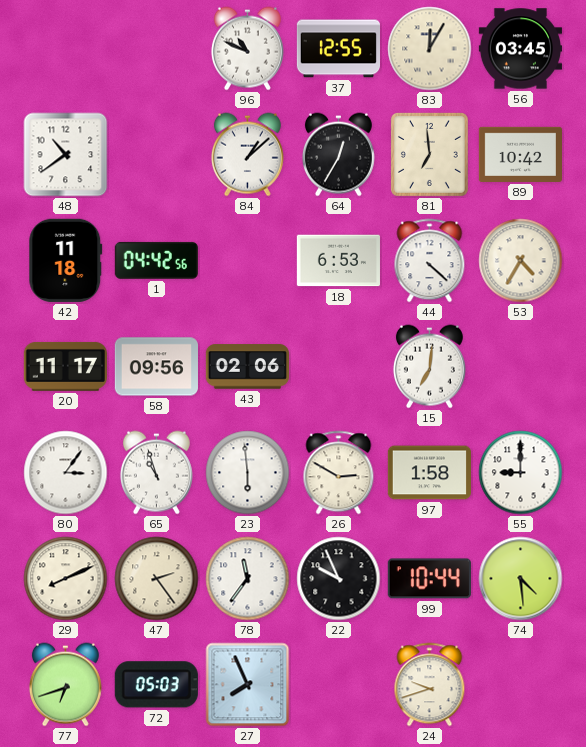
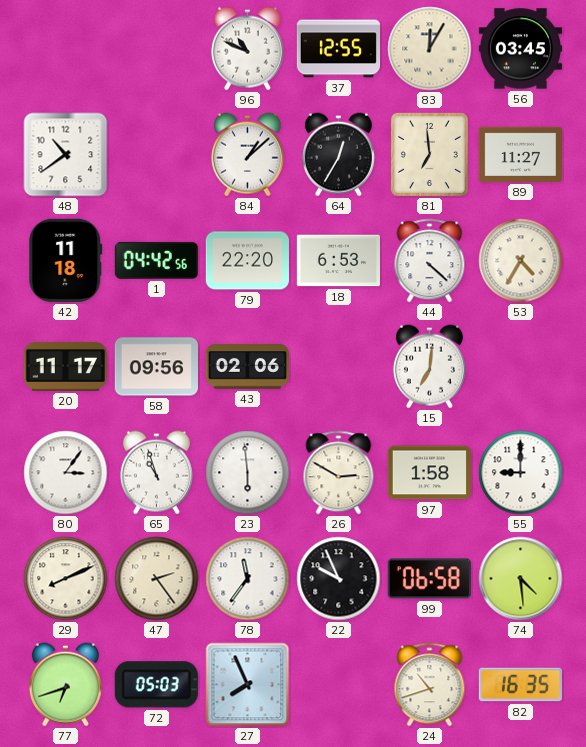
89: 10:42 -> 11:27
79: none -> 22:20
99: 10:44 -> 06:58
24: 9:42 -> 10:42
82: none -> 16:35
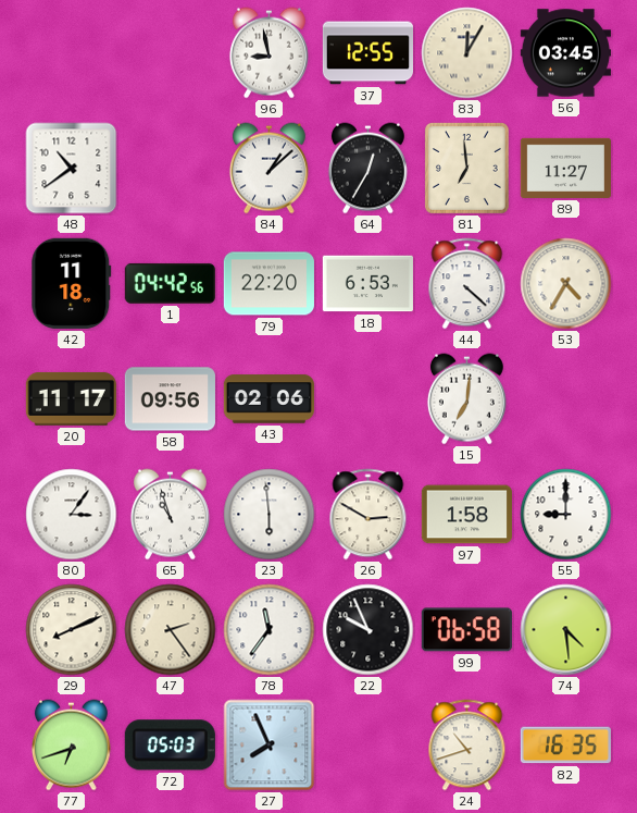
96: 10:49 -> 8:58
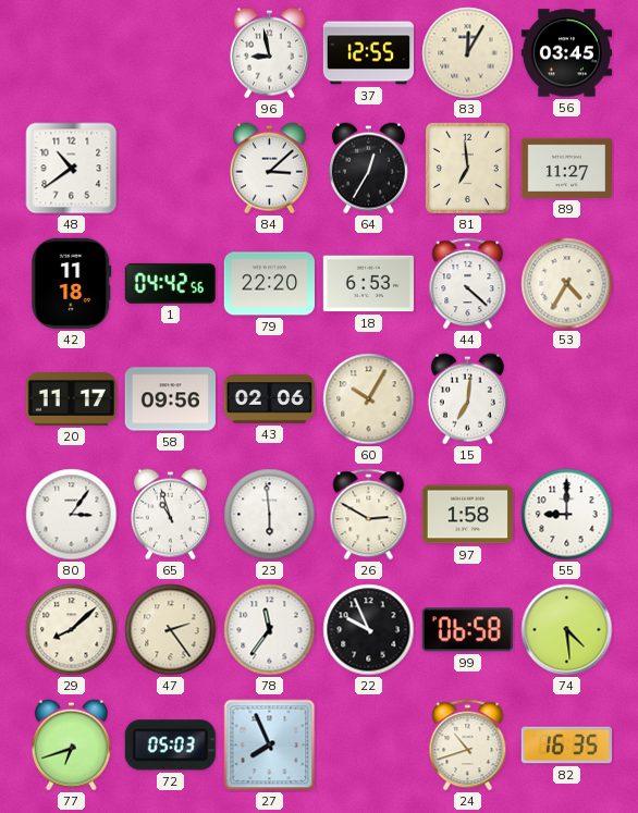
84: 1:08 -> 3:08
60: none -> 10:05
29: 8:11 -> 8:08
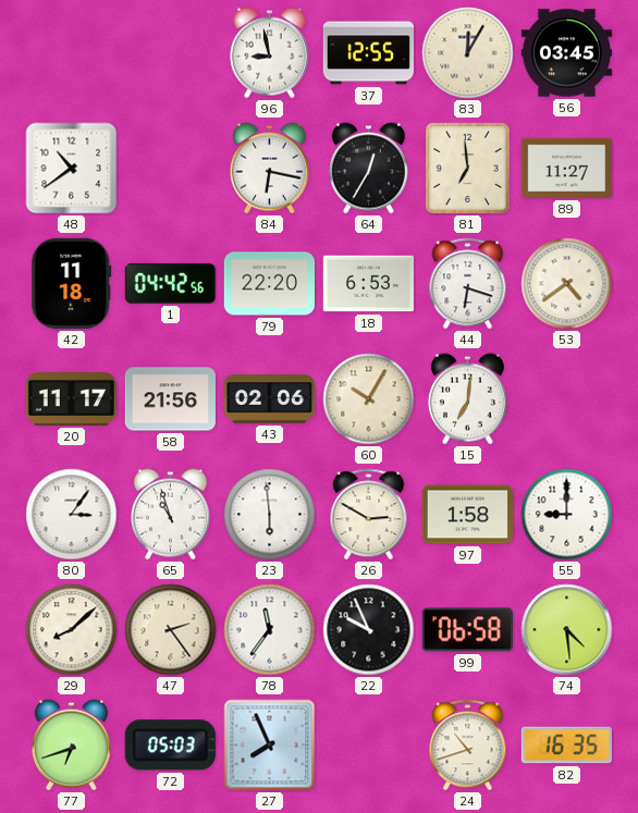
84: 3:08 -> 6:17
44: 4:22 -> 6:18
53: 4:35 -> 4:39
58: 09:56 -> 21:56
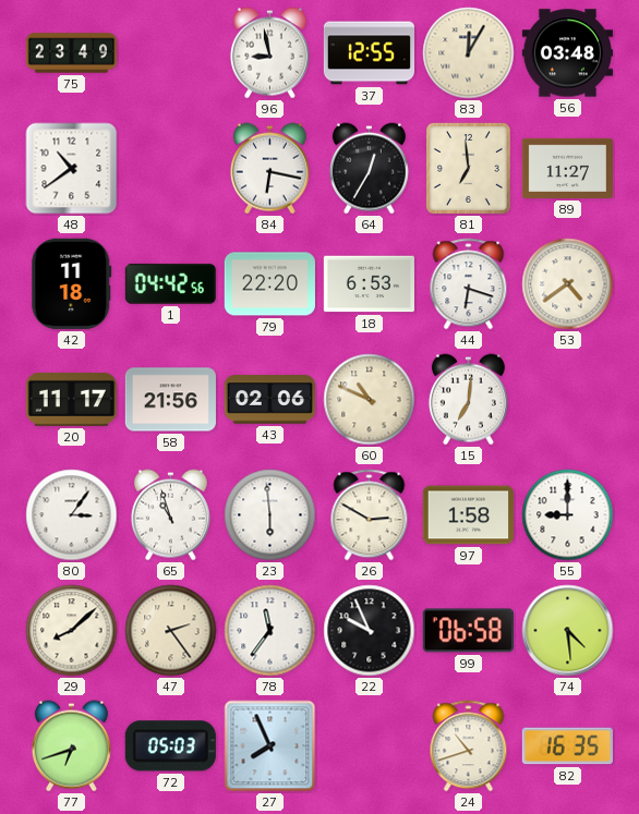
75: none -> 23:49
56: 03:45 -> 03:48
60: 10:05 -> 10:49
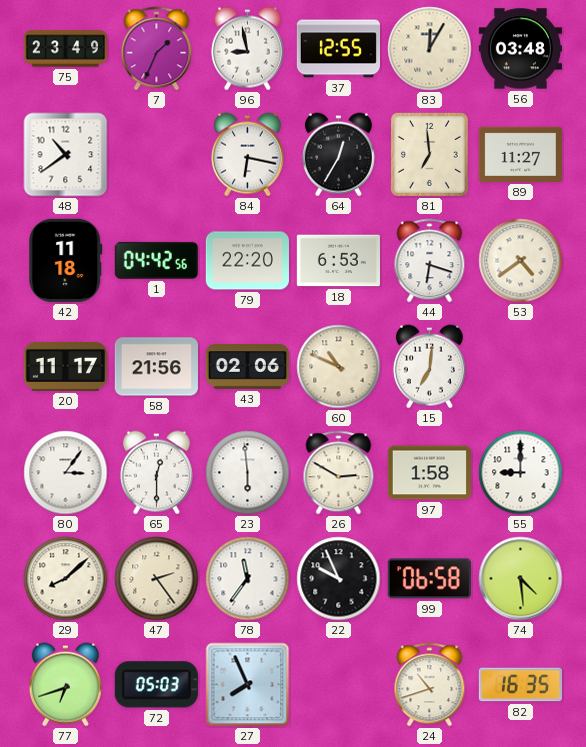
7: none -> 1:34
65: 10:57 -> 12:30
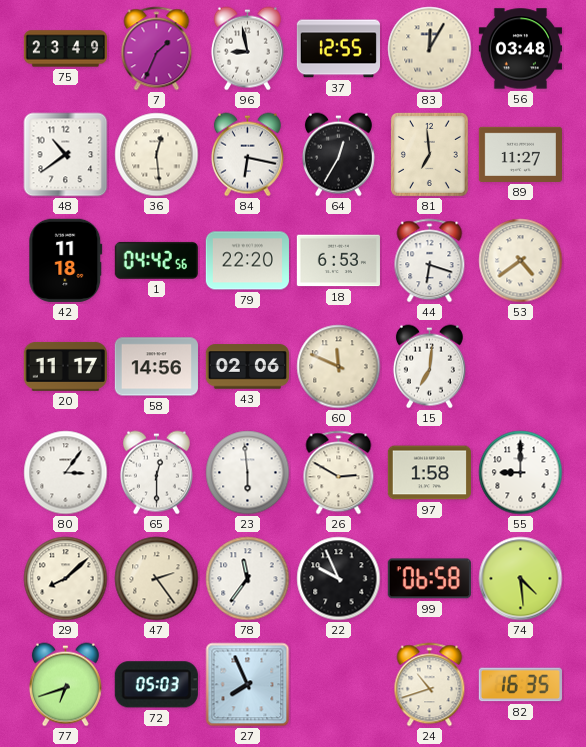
36: none -> 12:29
58: 21:56 -> 14:56
60: 10:49 -> 11:49
